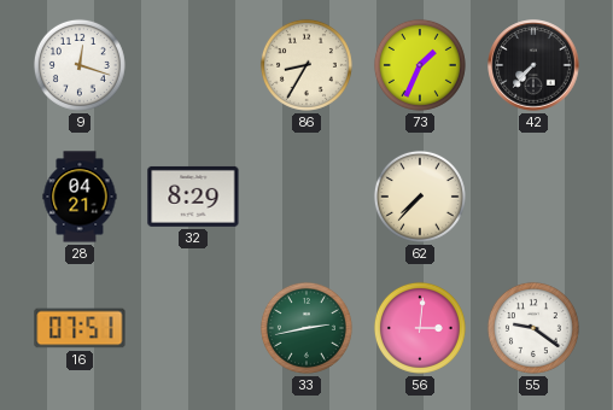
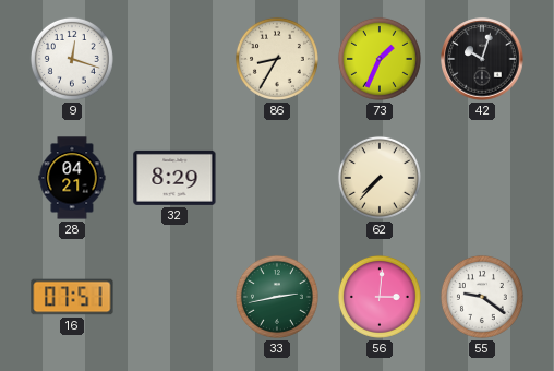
42: 7:37 -> 10:03
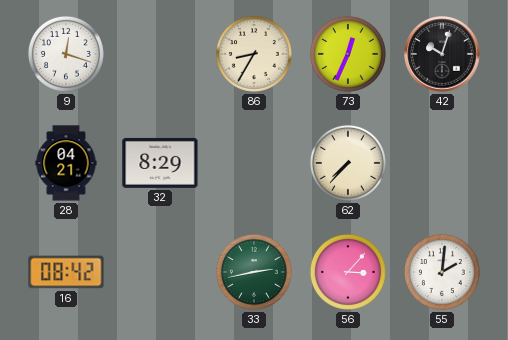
73: 1:34 -> 12:34
16: 07:51 -> 08:42
56: 3:01 -> 3:07
55: 9:21 -> 2:01
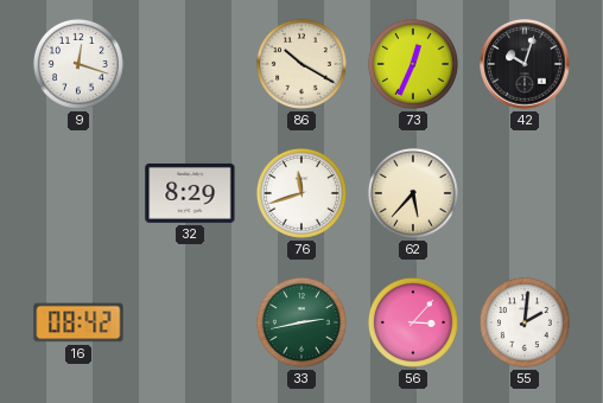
86: 8:35 -> 10:20
28: 04:21 -> none
76: none -> 11:42
62: 7:37 -> 5:37
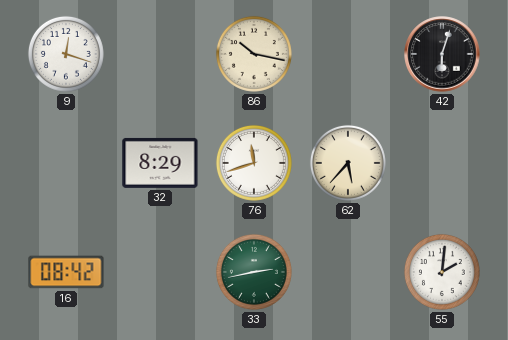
86: 10:20 -> 10:17
73: 12:34 -> none
42: 10:03 -> 6:03
56: 3:07 -> none
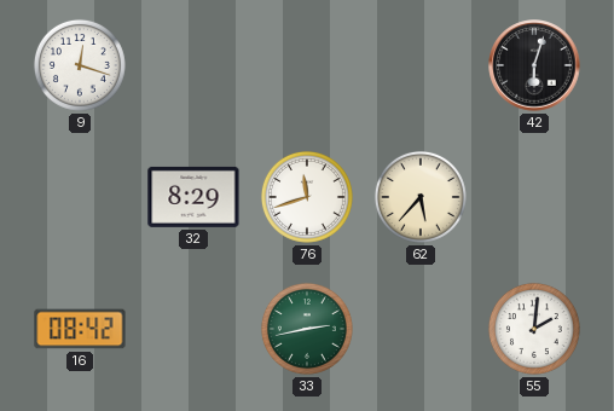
86: 10:17 -> none
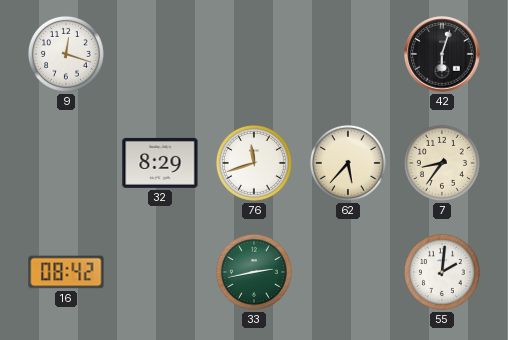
7: none -> 8:36
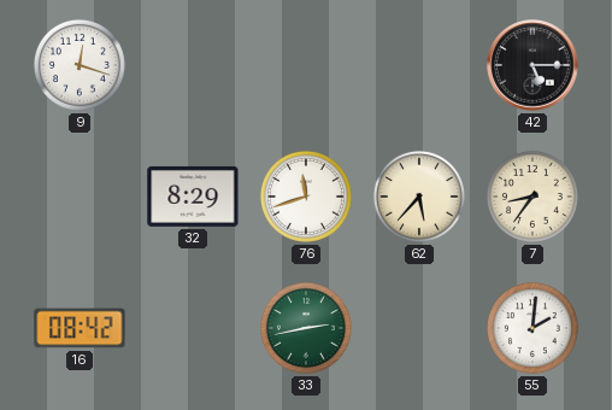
42: 6:03 -> 5:15
